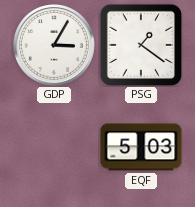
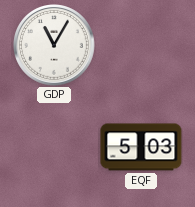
GDP: 3:05 -> 11:05
PSG: 1:21 -> none
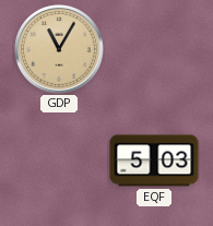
GDP dial: white -> champagne
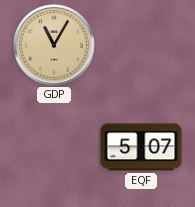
EQF: 5:03 -> 5:07
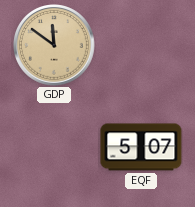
GDP: 11:05 -> 11:51
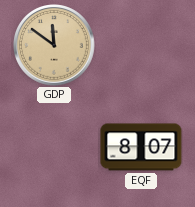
EQF: 5:07 -> 8:07
